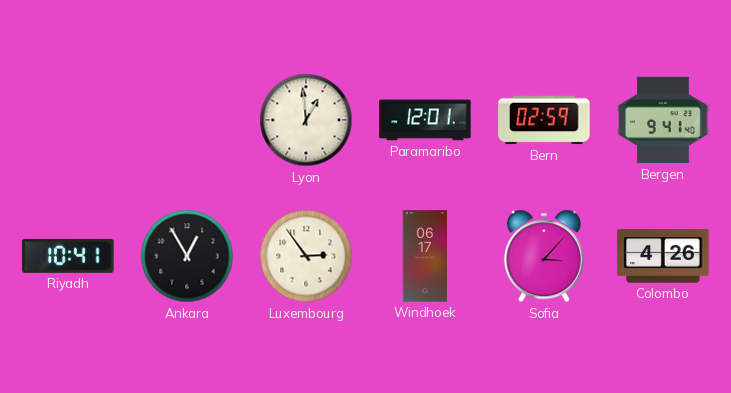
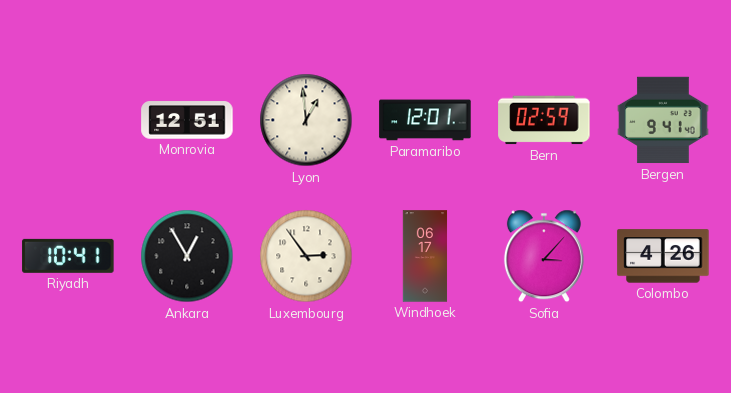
Monrovia: none -> 12:51
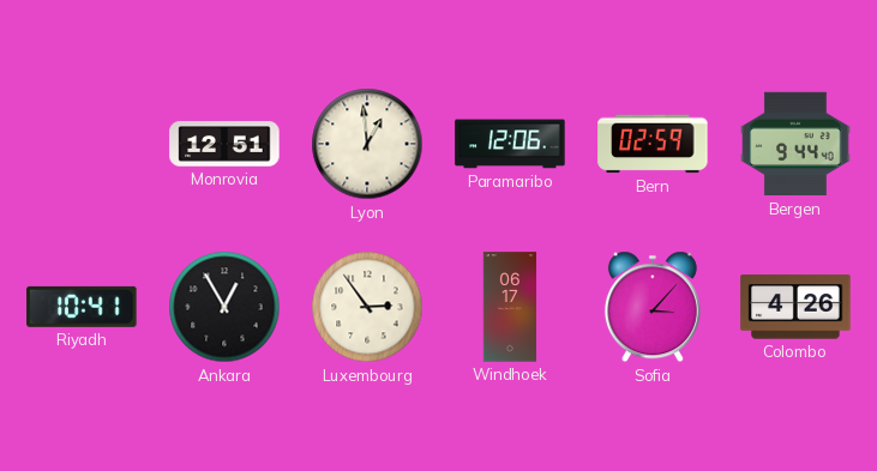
Paramaribo: 12:01 -> 12:06
Bergen: 9:41 -> 9:44
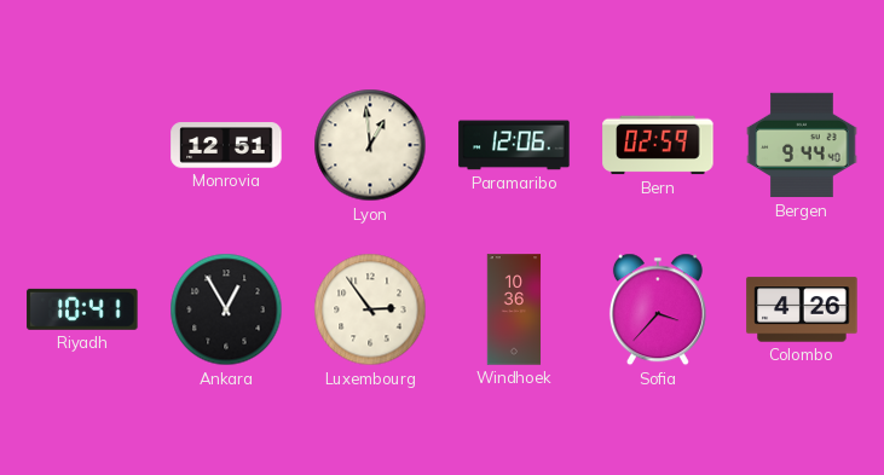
Windhoek: 06:17 -> 10:36
Sofia: 3:07 -> 3:37
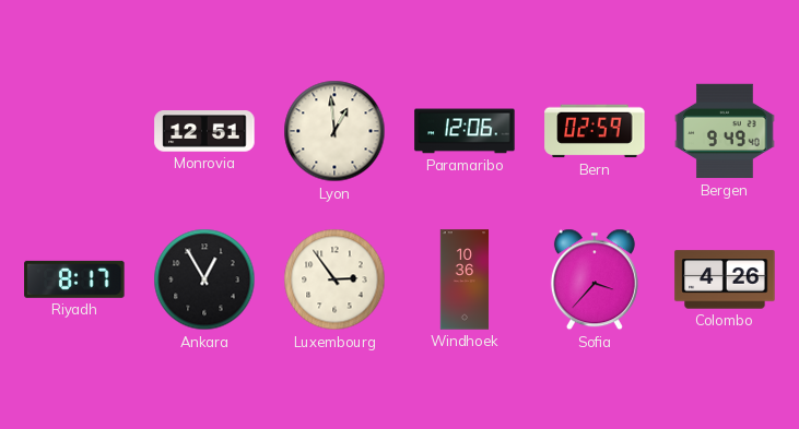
Bergen: 9:44 -> 9:49
Riyadh: 10:41 -> 8:17
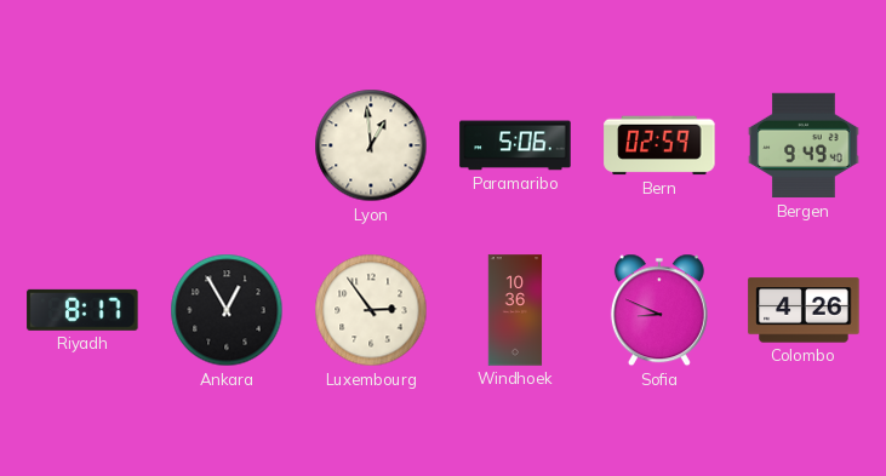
Monrovia: 12:51 -> none
Paramaribo: 12:06 -> 5:06
Sofia: 3:37 -> 8:49
